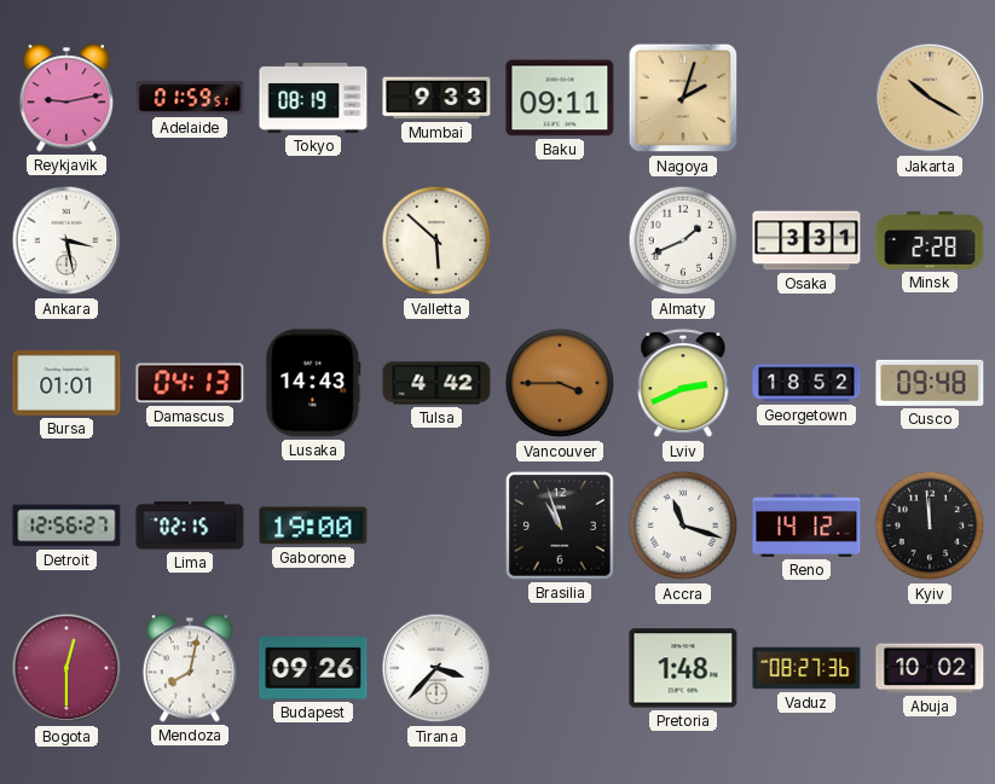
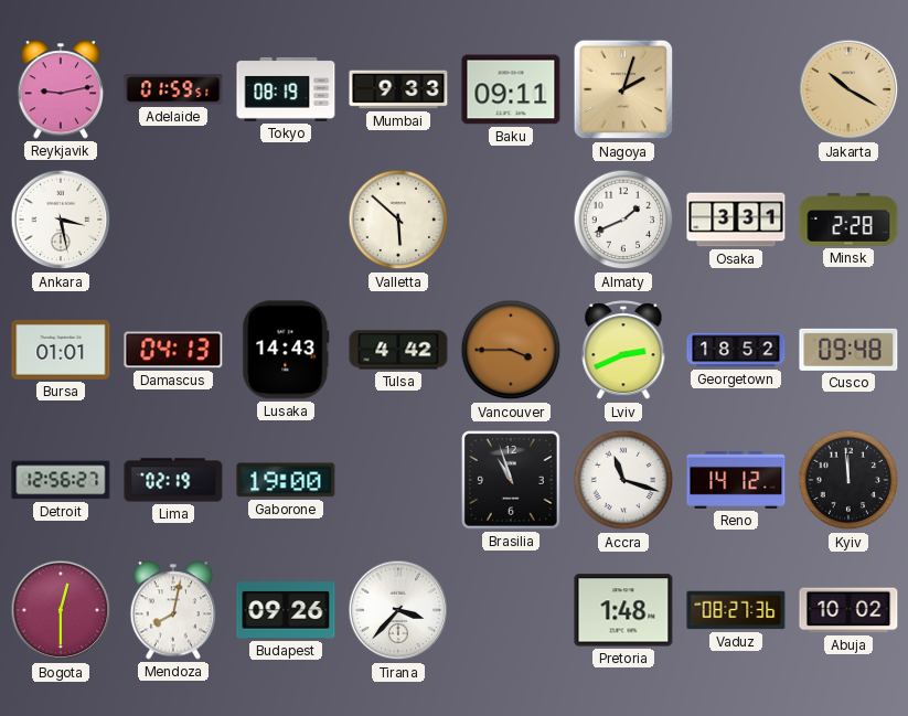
Lima: 02:15 -> 02:19
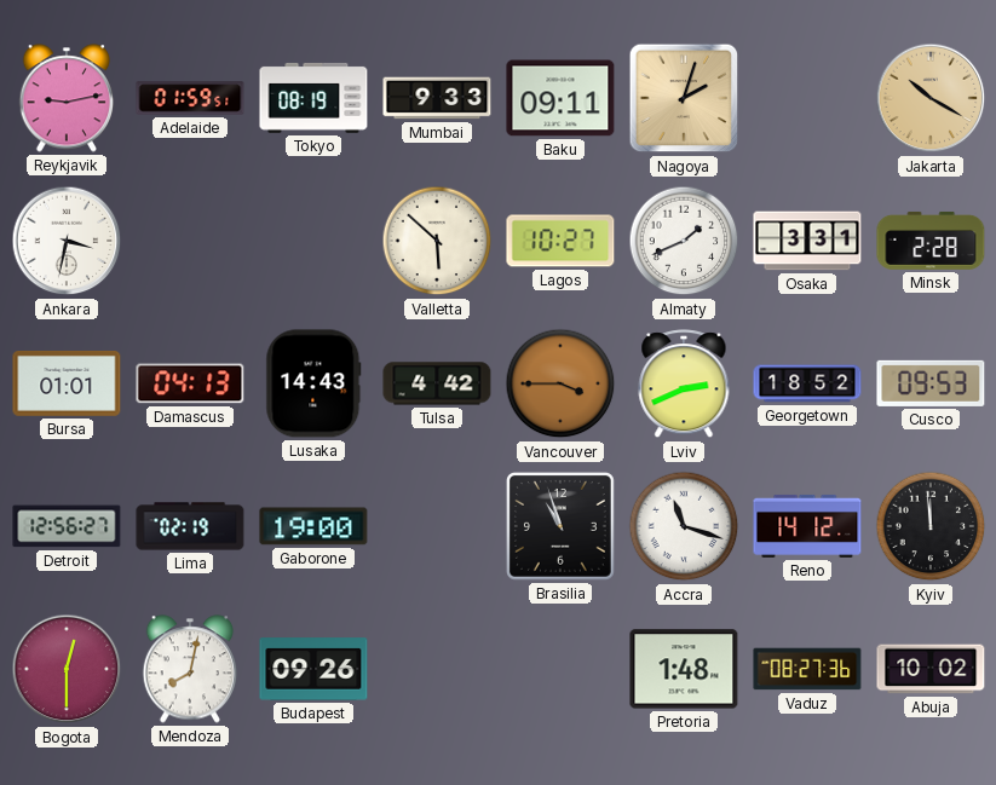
Ankara: 3:28 -> 3:32
Lagos: none -> 10:27
Cusco: 09:48 -> 09:53
Tirana: 3:37 -> none
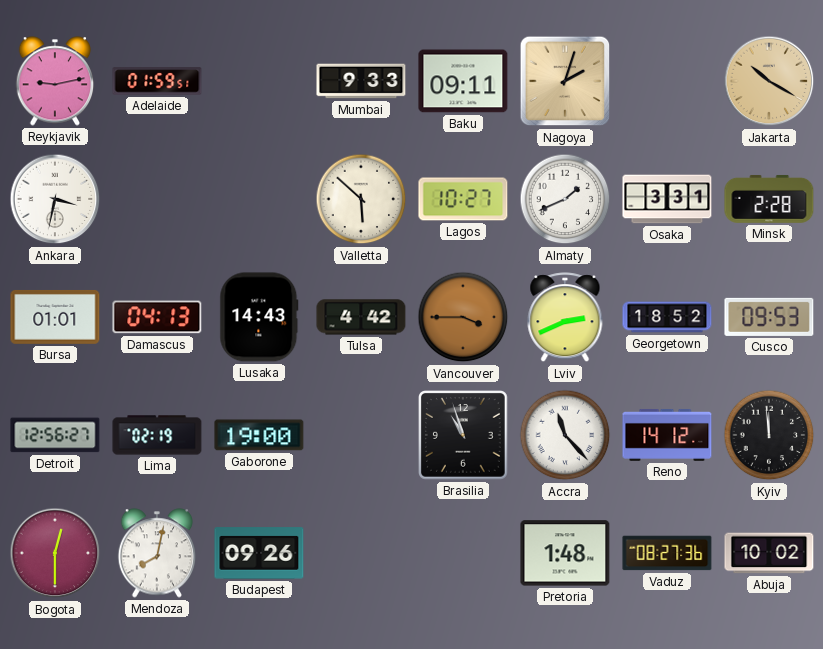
Tokyo: 08:19 -> none
Accra: 11:18 -> 11:23
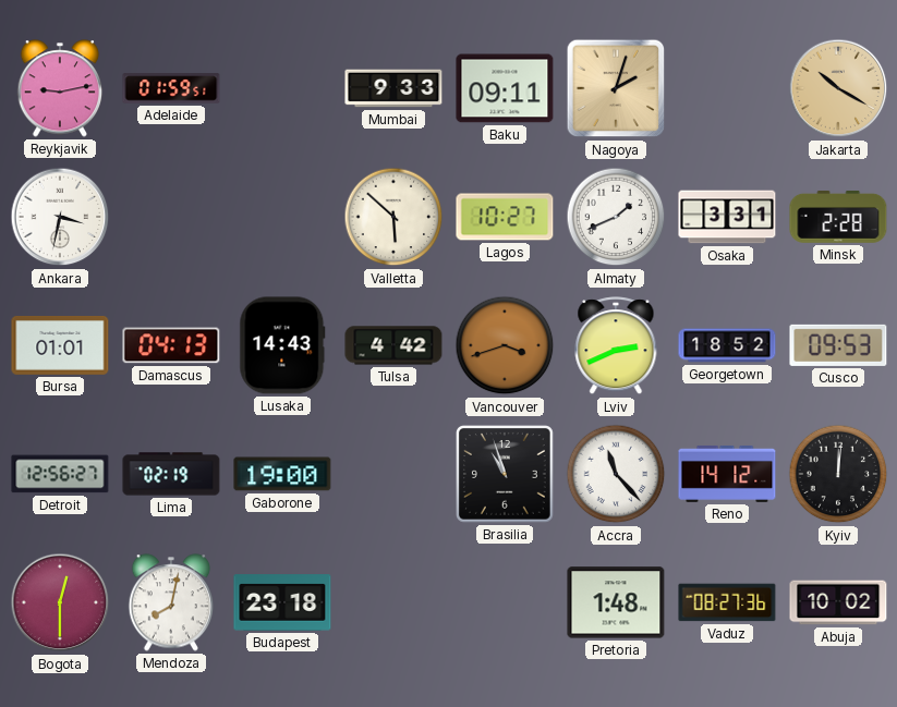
Vancouver: 3:45 -> 3:42
Kyiv: 11:59 -> 12:01
Budapest: 09:26 -> 23:18
